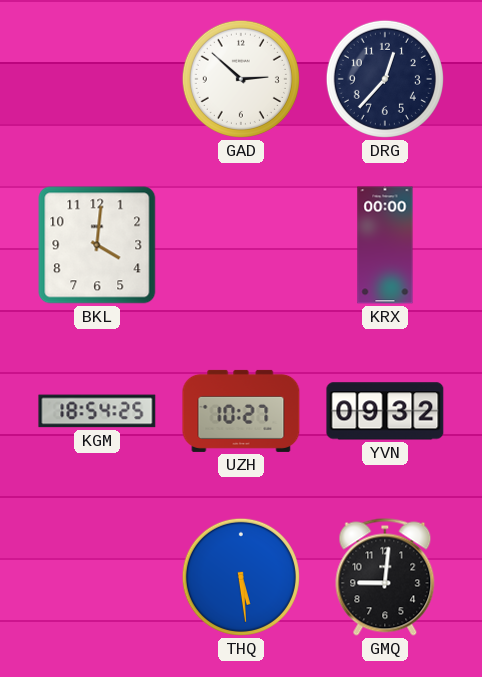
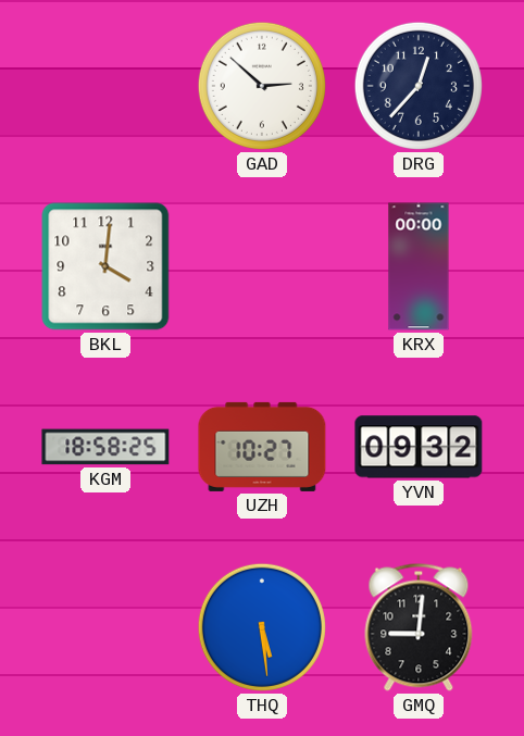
KGM: 18:54 -> 18:58
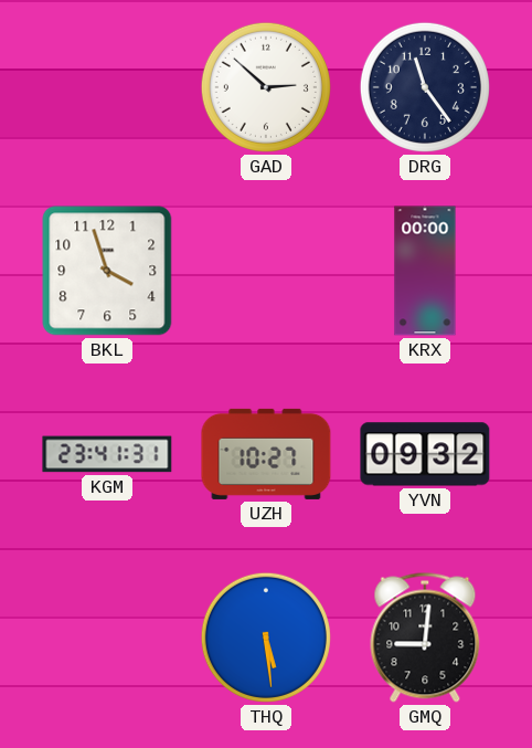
DRG: 12:37 -> 11:24
BKL: 4:01 -> 3:57
KGM: 18:58 -> 23:41
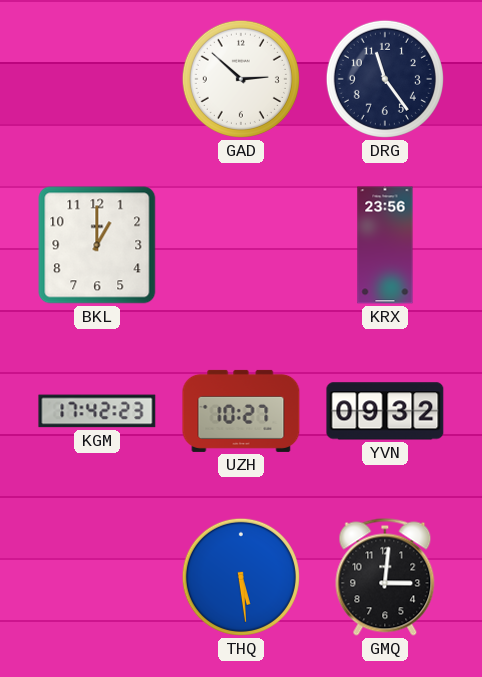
BKL: 3:57 -> 1:00
KRX: 00:00 -> 23:56
KGM: 23:41 -> 17:42
GMQ: 9:01 -> 3:01
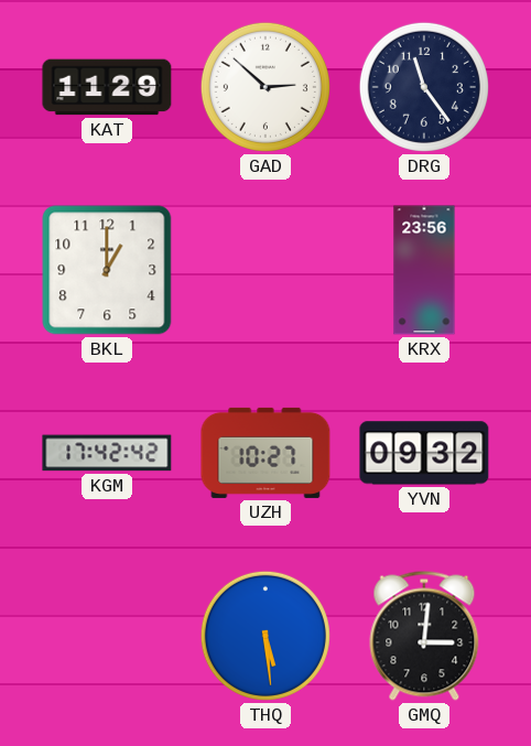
KAT: none -> 11:29
KGM: 17:42:23 -> 17:42:42
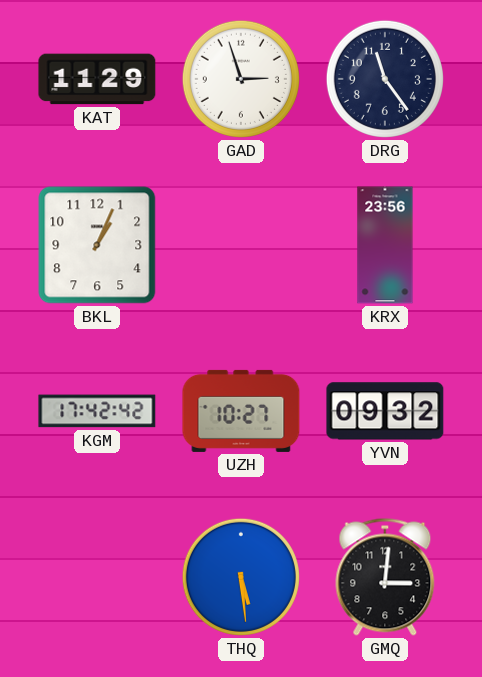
GAD: 2:52 -> 2:57
BKL: 1:00 -> 1:04
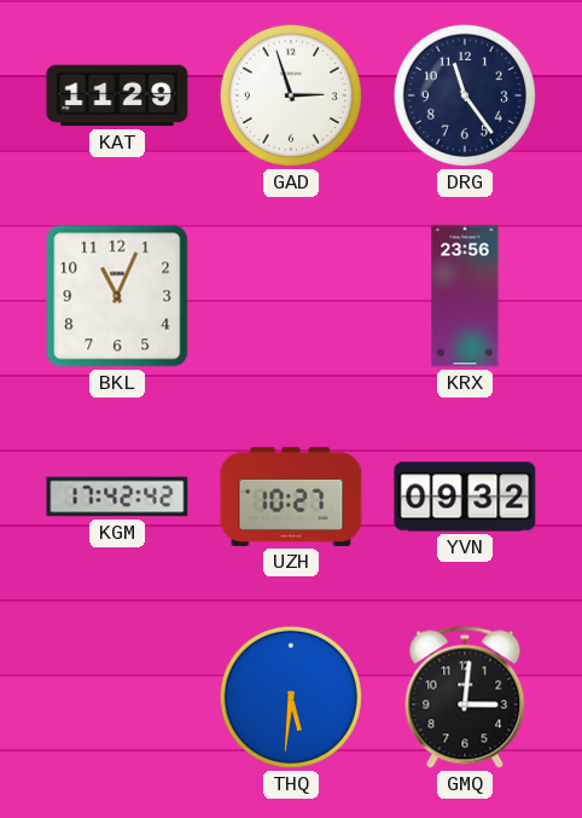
BKL: 1:04 -> 11:04
THQ: 5:29 -> 5:31
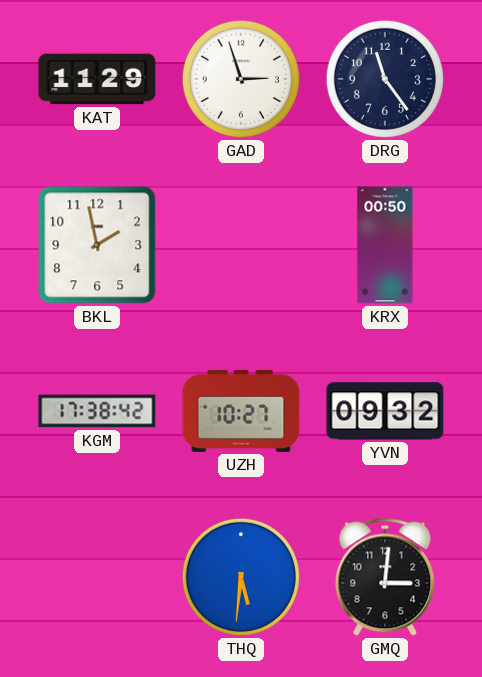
BKL: 11:04 -> 1:58
KRX: 23:56 -> 00:50
KGM: 17:42 -> 17:38
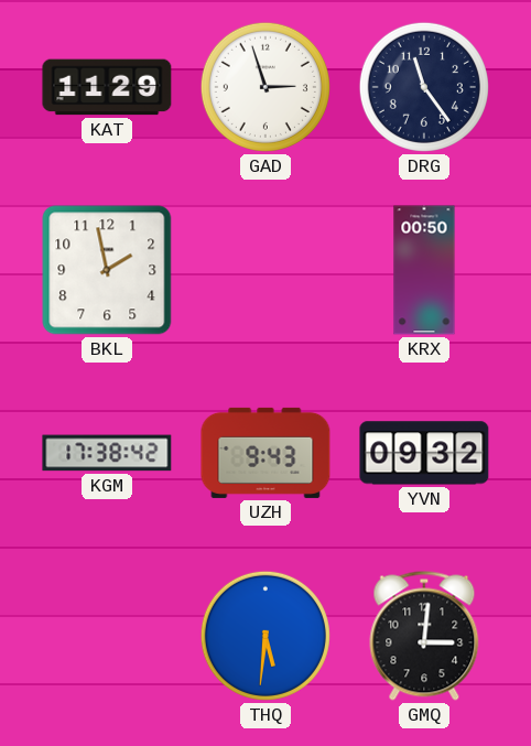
UZH: 10:27 -> 9:43
